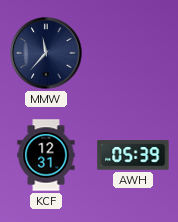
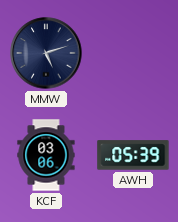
MMW: 11:37 -> 5:12
KCF: 12:31 -> 03:06
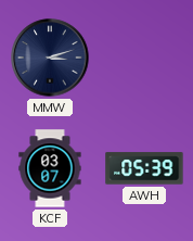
MMW: 5:12 -> 3:12
KCF: 03:06 -> 03:07
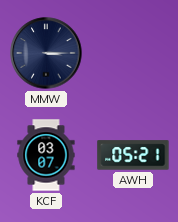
MMW: 3:12 -> 3:15
AWH: 05:39 -> 05:21
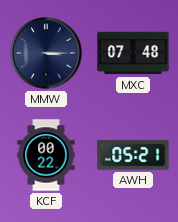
MXC: none -> 07:48
KCF: 03:07 -> 00:22
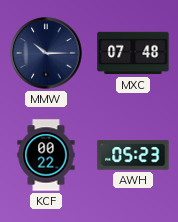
MMW: 3:15 -> 10:15
AWH: 05:21 -> 05:23
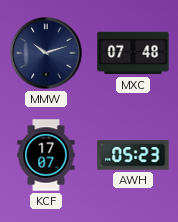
MMW: 10:15 -> 10:12
KCF: 00:22 -> 17:07
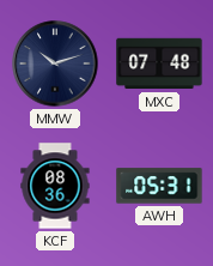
KCF: 17:07 -> 08:36
AWH: 05:23 -> 05:31
